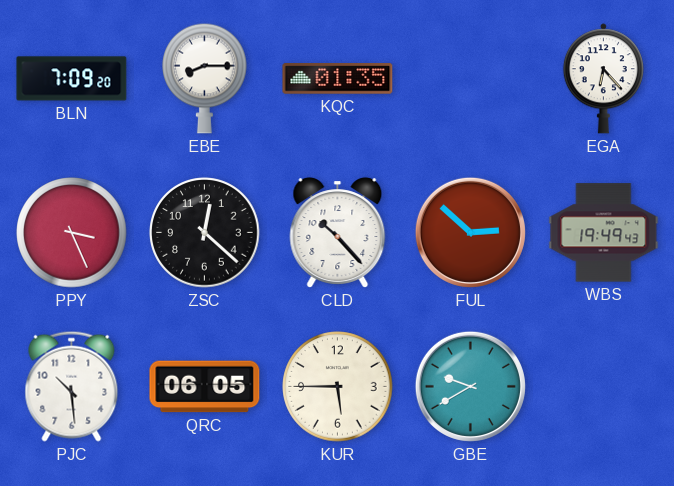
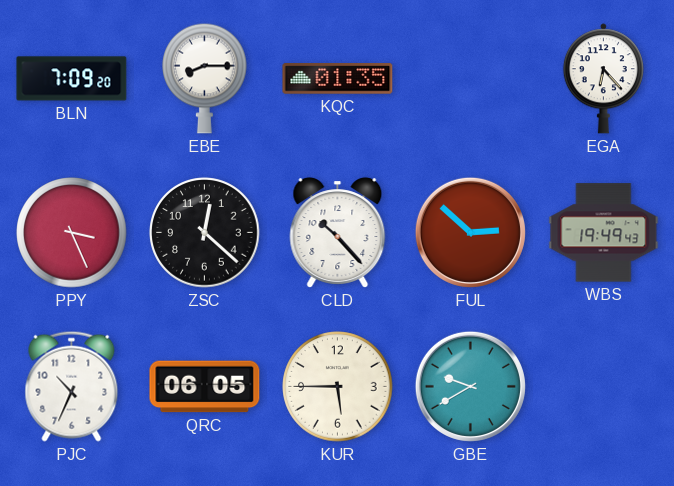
PJC: 10:29 -> 10:34
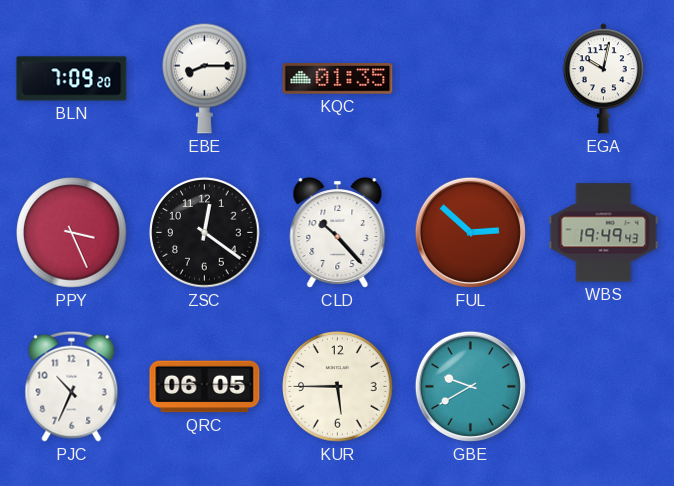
EGA: 6:23 -> 10:02
ZSC: 12:22 -> 12:21
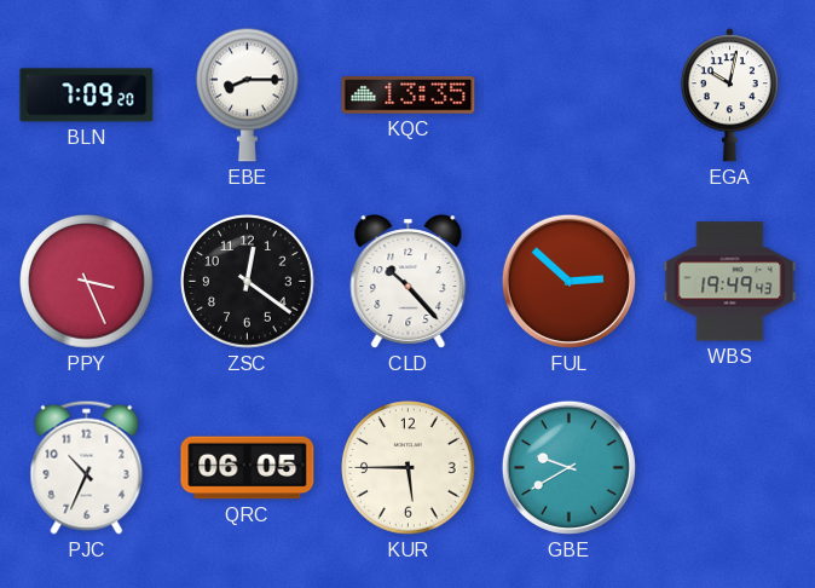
KQC: 01:35 -> 13:35
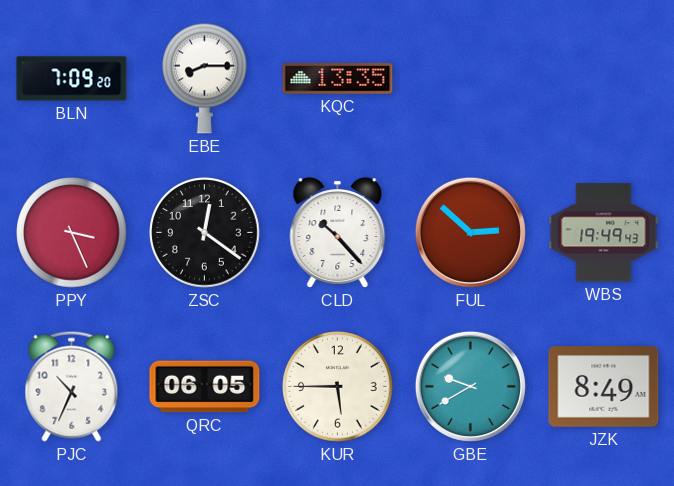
EGA: 10:02 -> none
JZK: none -> 8:49
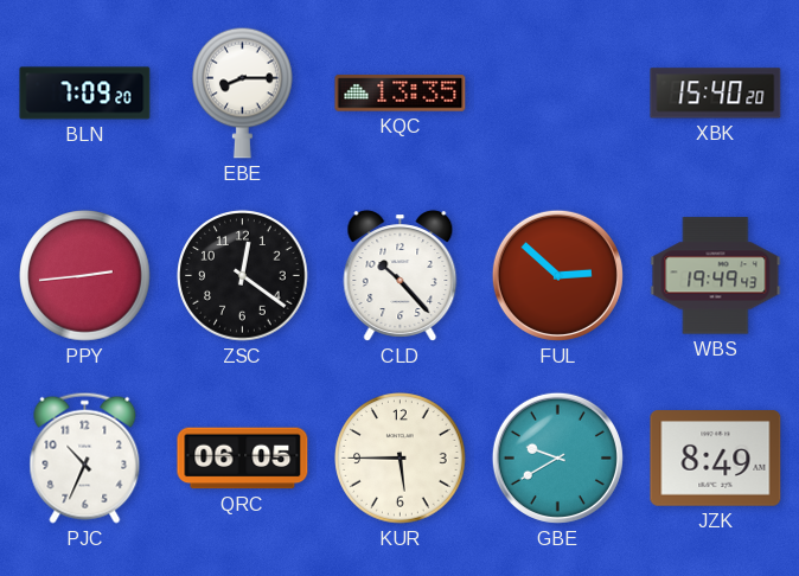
XBK: none -> 15:40
PPY: 3:26 -> 2:44
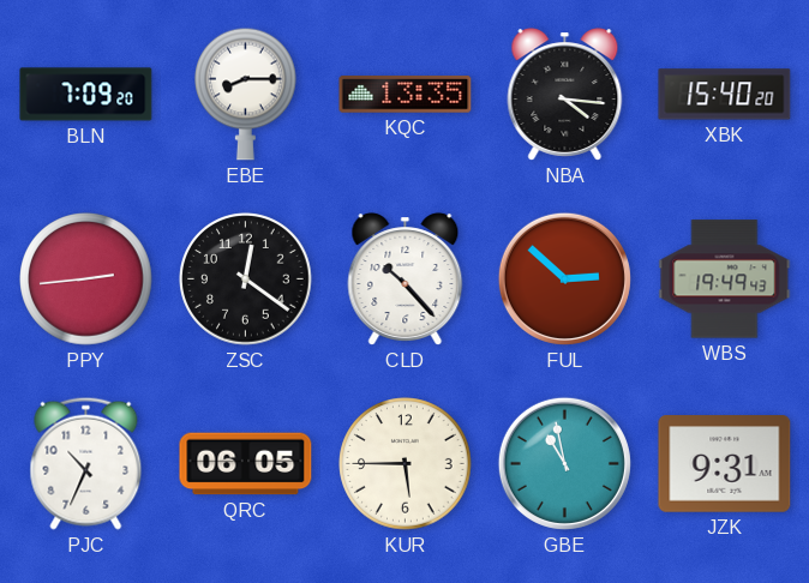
NBA: none -> 4:16
GBE: 9:40 -> 10:58
JZK: 8:49 -> 9:31
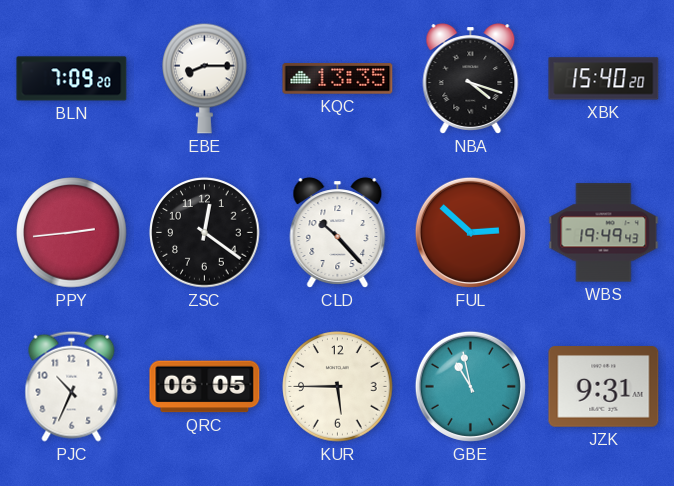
NBA: 4:16 -> 4:18
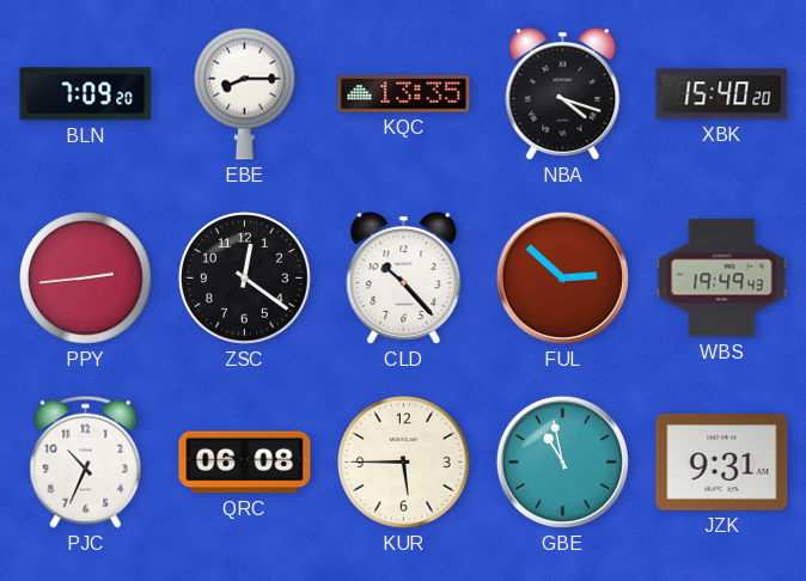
QRC: 06:05 -> 06:08
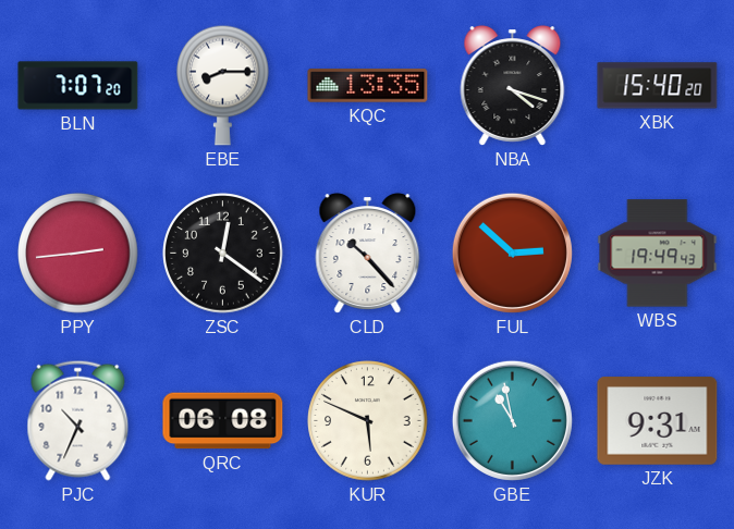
BLN: 7:09 -> 7:07
KUR: 5:45 -> 5:49
